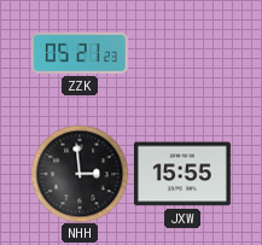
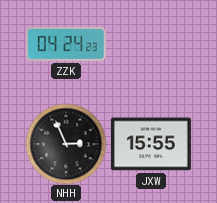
ZZK: 05:21 -> 04:24
NHH: 2:59 -> 2:56
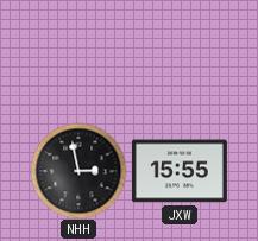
ZZK: 04:24 -> none
NHH: 2:56 -> 2:58
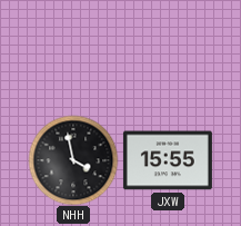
NHH: 2:58 -> 3:58
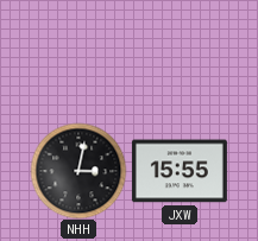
NHH: 3:58 -> 3:02
